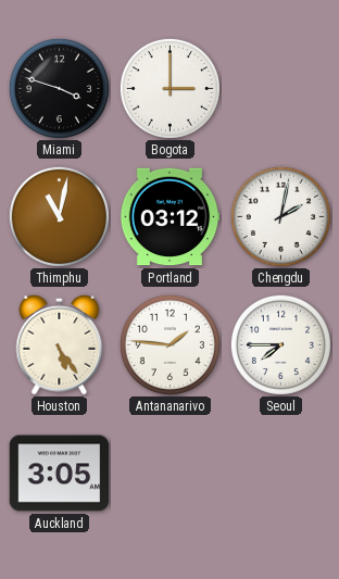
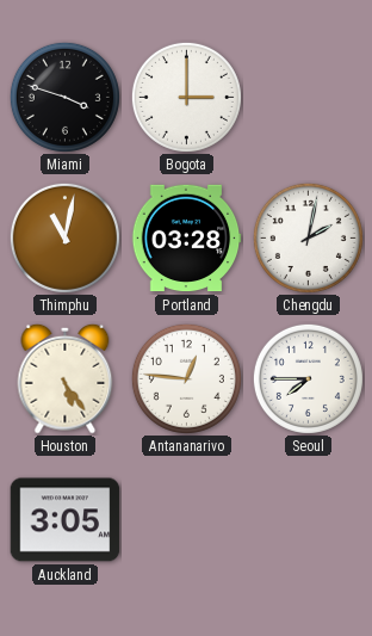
Portland: 03:12 -> 03:28
Antananarivo: 1:46 -> 12:46
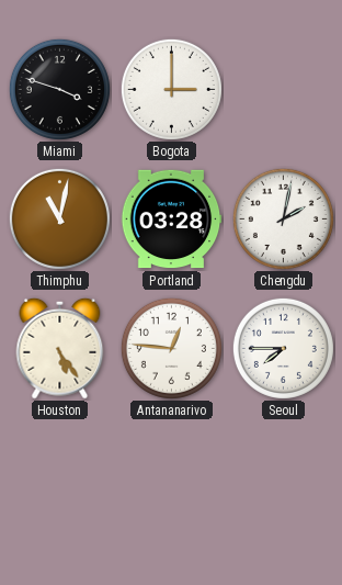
Auckland: 3:05 -> none
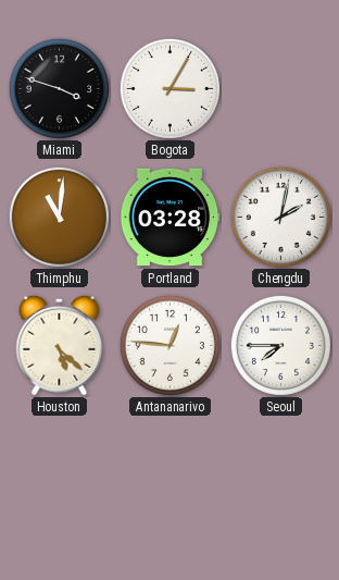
Bogota: 3:00 -> 3:05
Thimphu: 11:02 -> 11:01
Houston: 5:24 -> 5:22
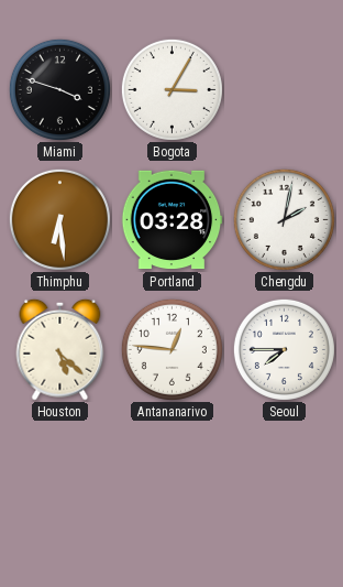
Thimphu: 11:01 -> 6:29
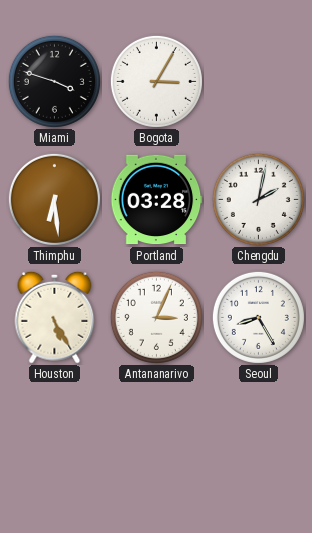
Houston: 5:22 -> 5:25
Antananarivo: 12:46 -> 3:04
Seoul: 7:45 -> 8:25
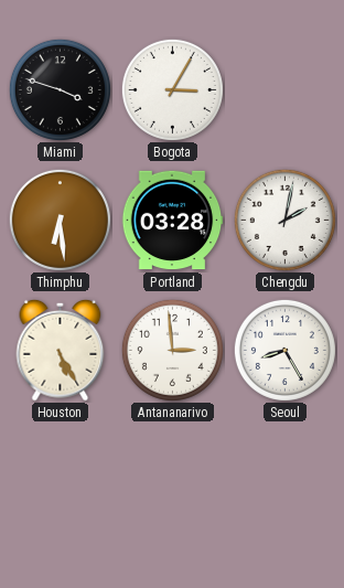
Antananarivo: 3:04 -> 2:59
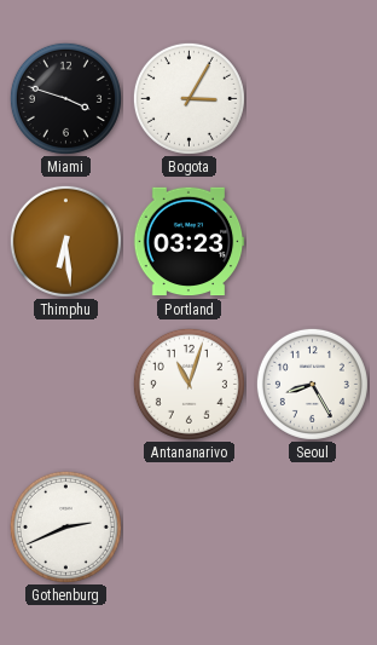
Portland: 03:28 -> 03:23
Chengdu: 2:02 -> none
Houston: 5:25 -> none
Antananarivo: 2:59 -> 11:03
Gothenburg: none -> 2:41
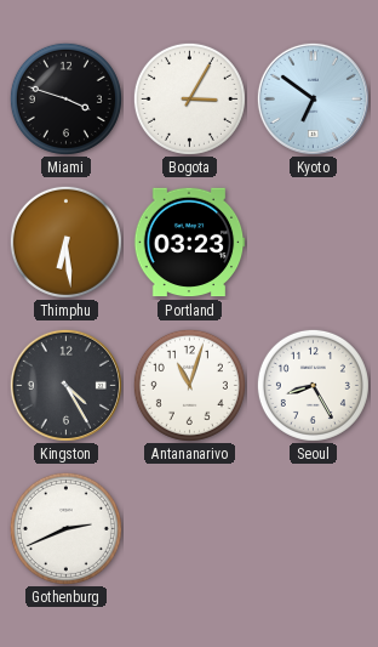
Kyoto: none -> 6:51
Kingston: none -> 4:25
